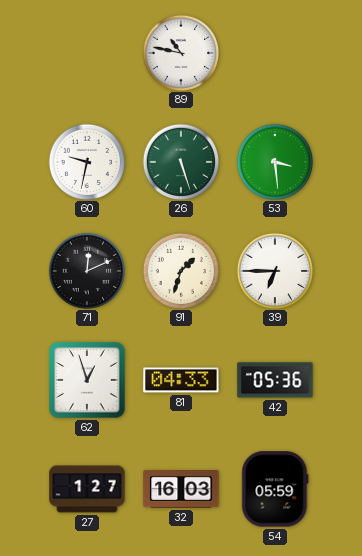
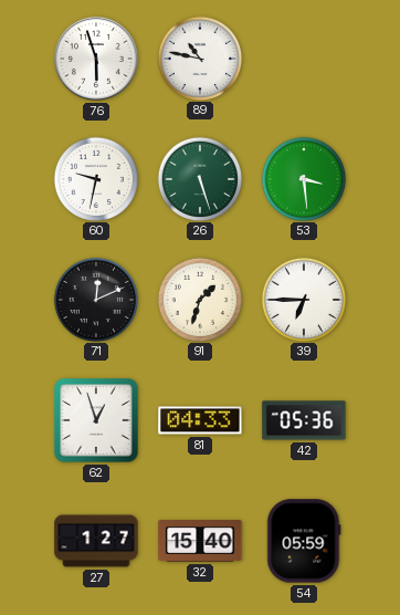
76: none -> 5:57
32: 16:03 -> 15:40
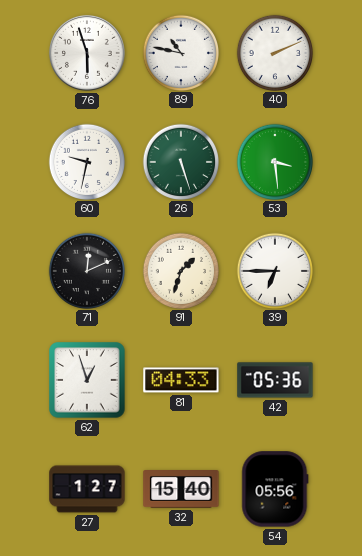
40: none -> 2:11
54: 05:59 -> 05:56
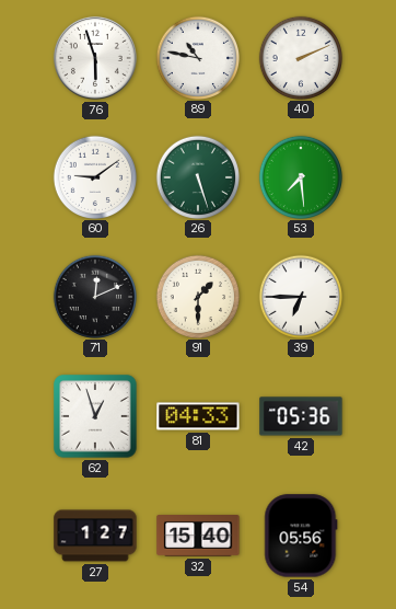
60: 9:32 -> 9:09
53: 3:29 -> 7:29
91: 1:33 -> 1:30
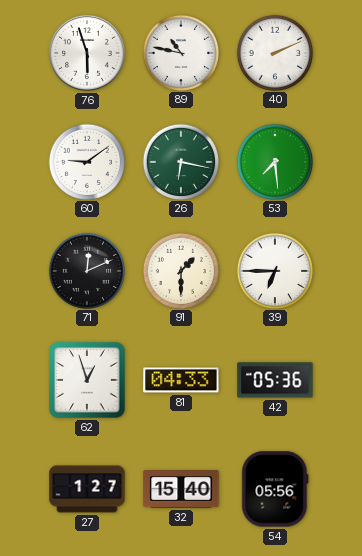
26: 5:27 -> 6:17
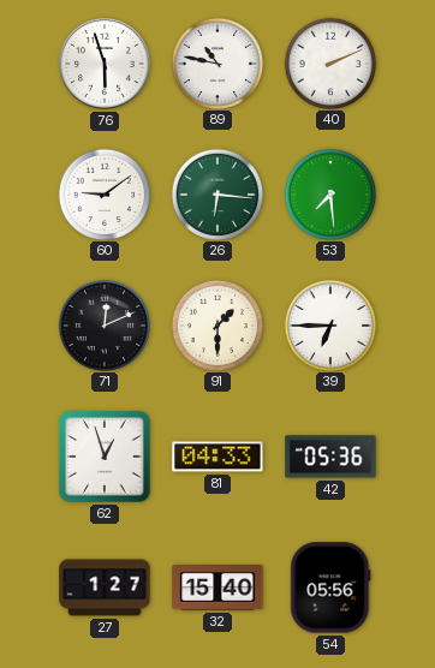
26: 6:17 -> 6:16
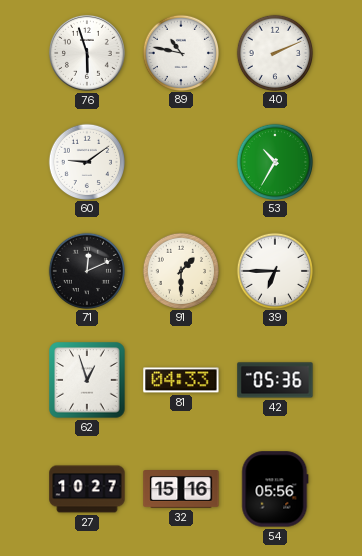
26: 6:16 -> none
53: 7:29 -> 10:35
27: 1:27 -> 10:27
32: 15:40 -> 15:16
